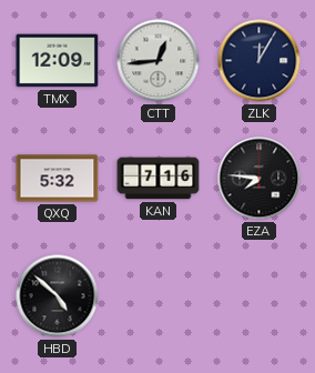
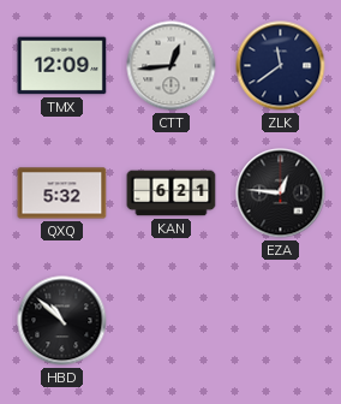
ZLK: 12:05 -> 11:39
KAN: 7:16 -> 6:21
EZA: 7:46 -> 12:46
HBD: 4:52 -> 10:52
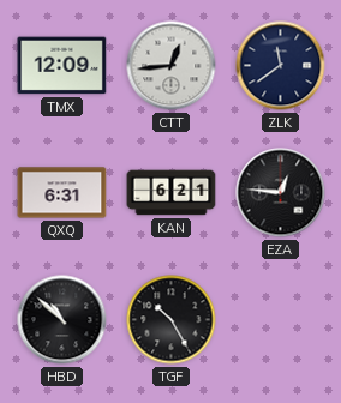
QXQ: 5:32 -> 6:31
TGF: none -> 10:25
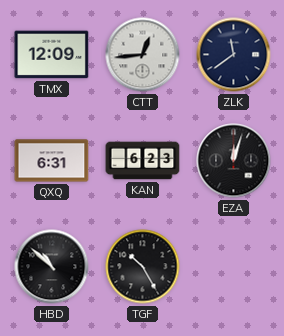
KAN: 6:21 -> 6:23
EZA: 12:46 -> 12:03
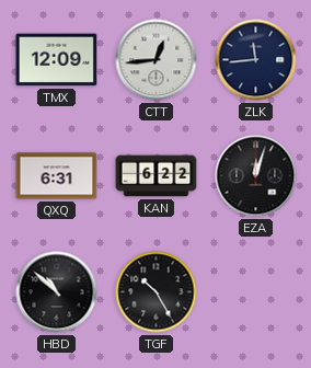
ZLK: 11:39 -> 11:44
KAN: 6:23 -> 6:22
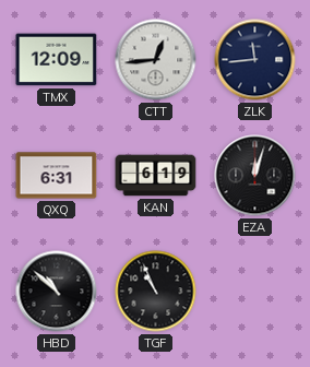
KAN: 6:22 -> 6:19
TGF: 10:25 -> 10:56
